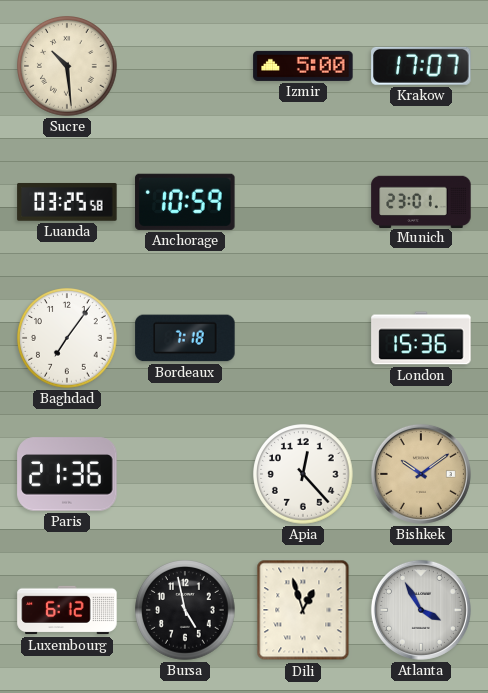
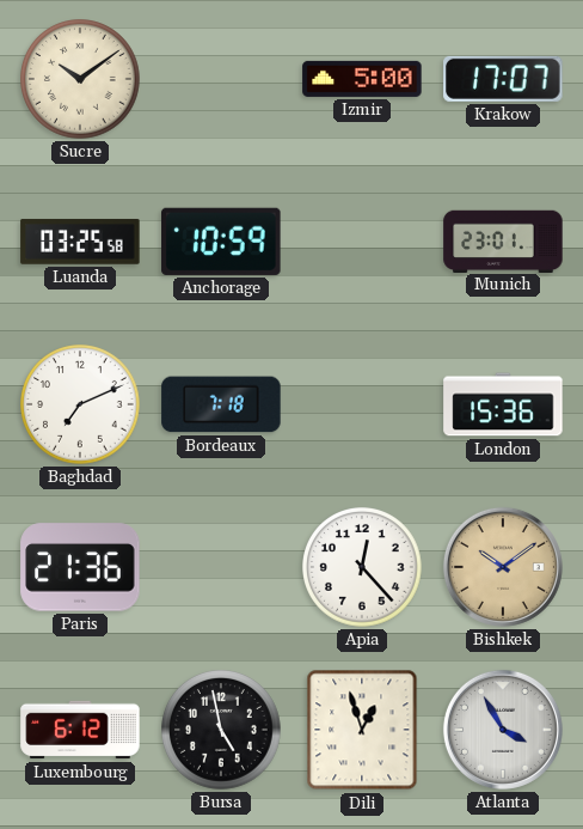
Sucre: 10:29 -> 10:09
Baghdad: 7:06 -> 7:11
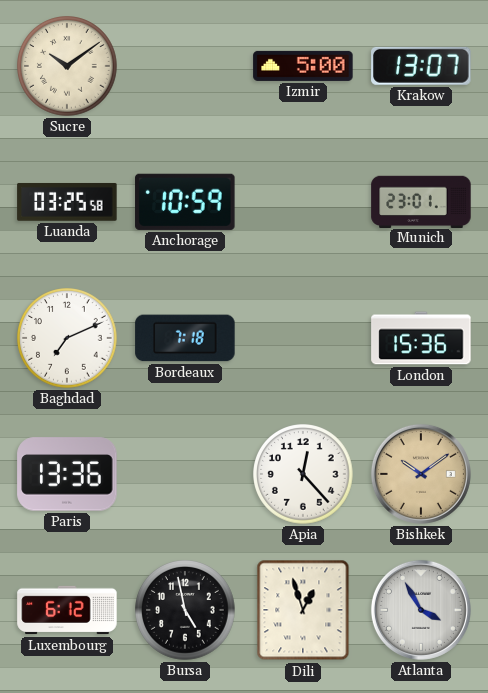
Krakow: 17:07 -> 13:07
Paris: 21:36 -> 13:36
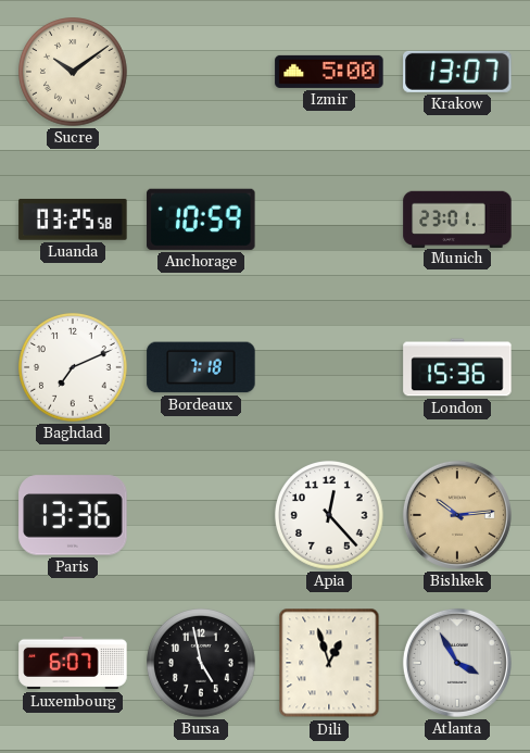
Bishkek: 10:09 -> 10:14
Luxembourg: 6:12 -> 6:07
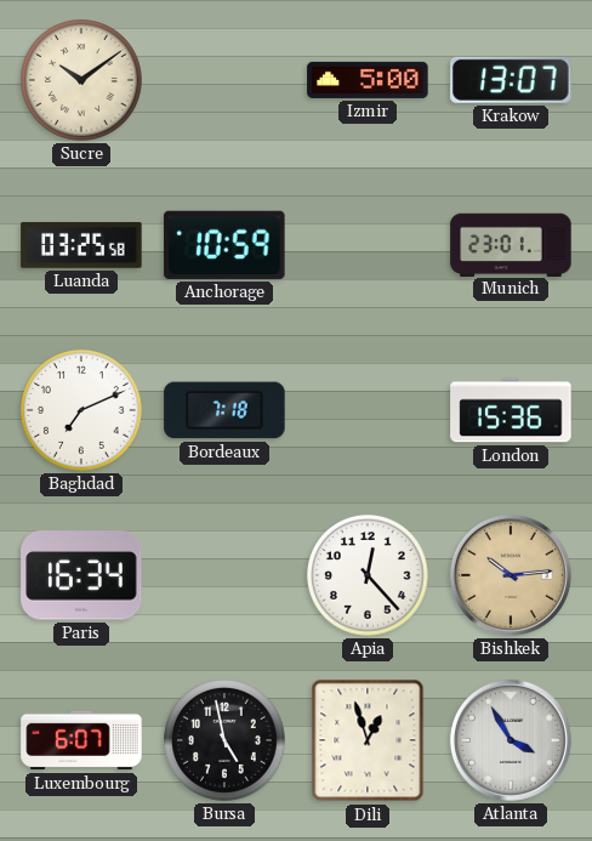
Paris: 13:36 -> 16:34
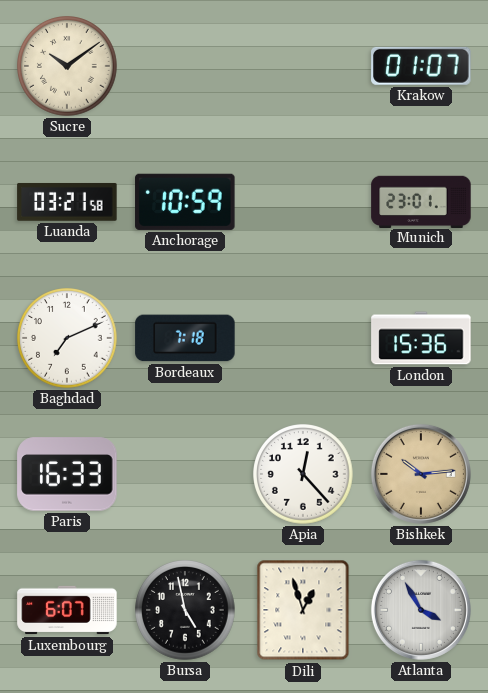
Izmir: 5:00 -> none
Krakow: 13:07 -> 01:07
Luanda: 03:25 -> 03:21
Paris: 16:34 -> 16:33
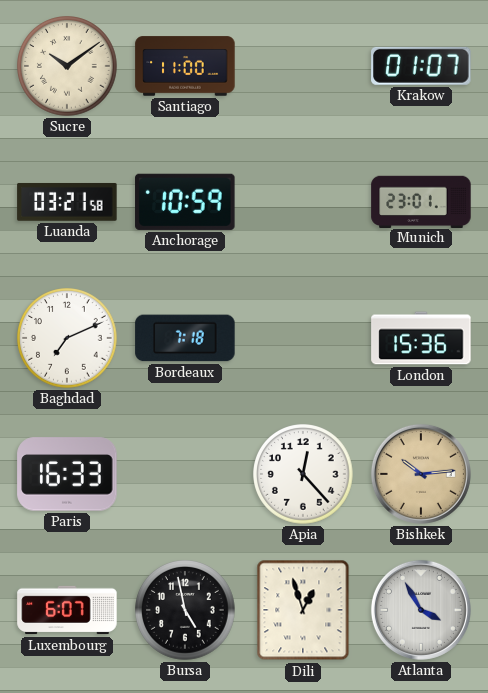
Santiago: none -> 11:00
